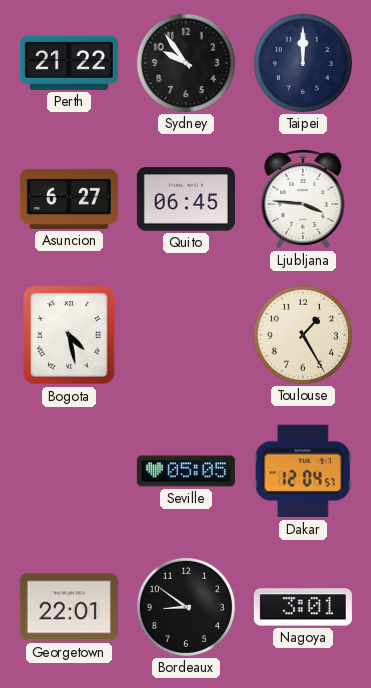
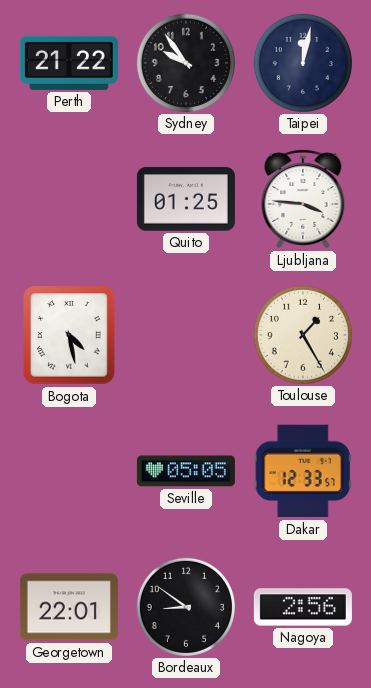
Taipei: 12:00 -> 12:02
Asuncion: 6:27 -> none
Quito: 06:45 -> 01:25
Dakar: 12:04 -> 12:33
Nagoya: 3:01 -> 2:56
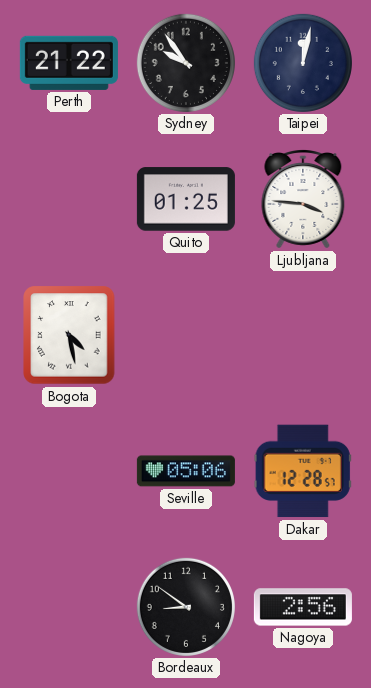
Toulouse: 1:25 -> none
Seville: 05:05 -> 05:06
Dakar: 12:33 -> 12:28
Georgetown: 22:01 -> none
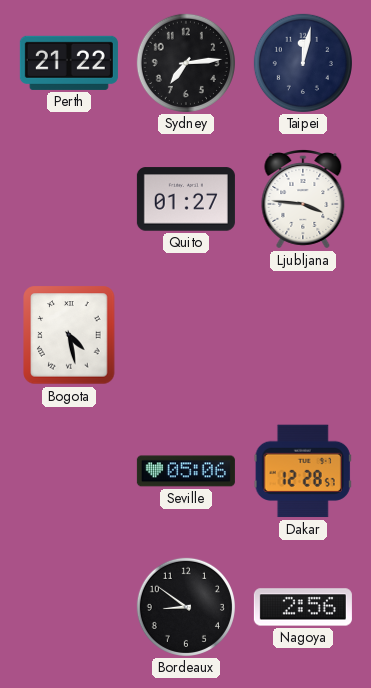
Sydney: 9:54 -> 7:14
Quito: 01:25 -> 01:27
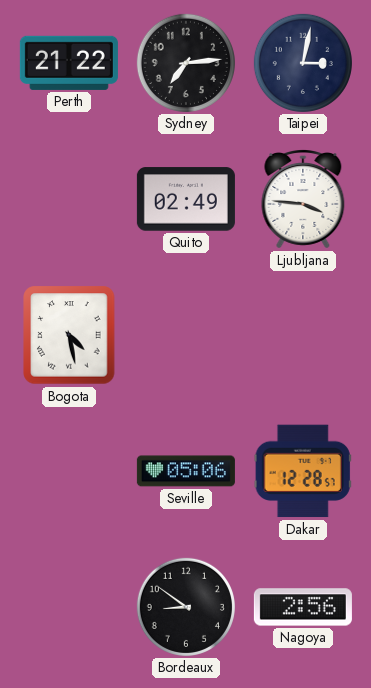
Taipei: 12:02 -> 3:02
Quito: 01:27 -> 02:49
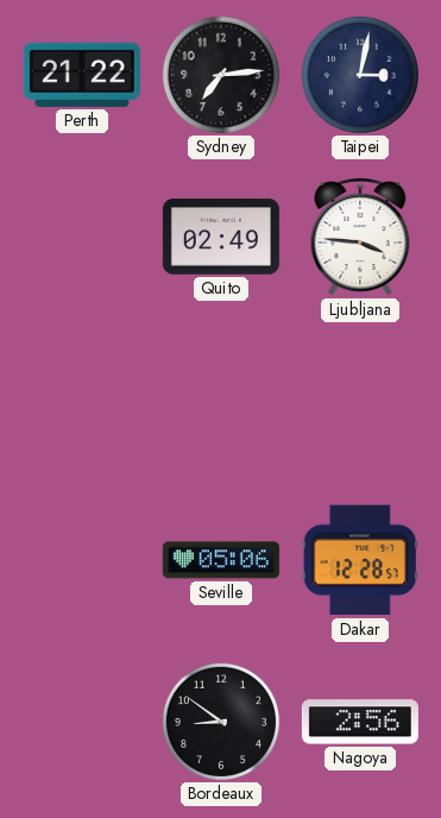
Bogota: 4:28 -> none
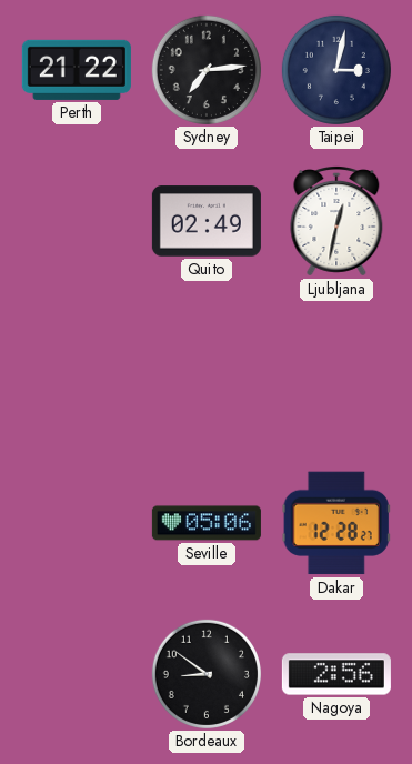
Ljubljana: 3:46 -> 12:32
Dakar: 12:28:57 -> 12:28:27
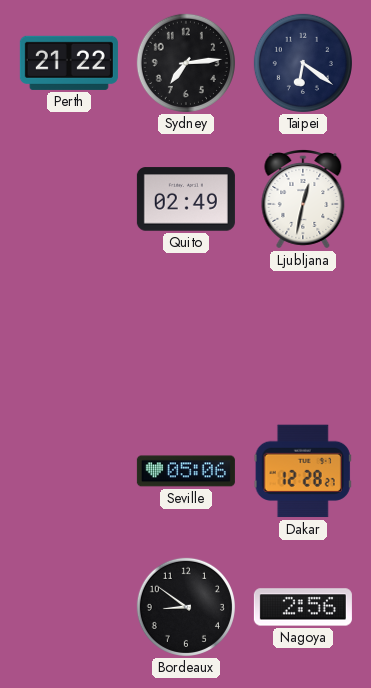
Taipei: 3:02 -> 6:21
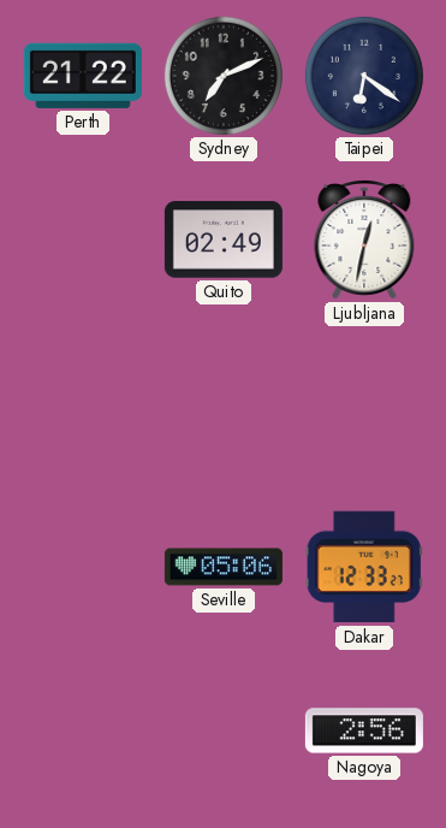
Sydney: 7:14 -> 7:11
Dakar: 12:28 -> 12:33
Bordeaux: 8:51 -> none
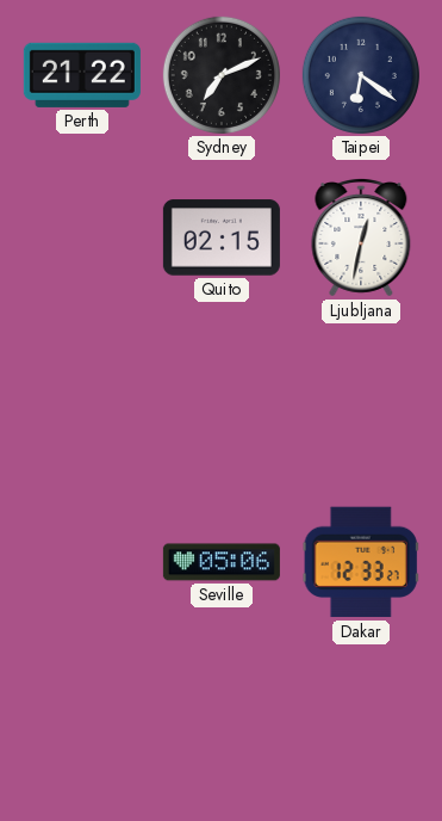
Quito: 02:49 -> 02:15
Nagoya: 2:56 -> none
